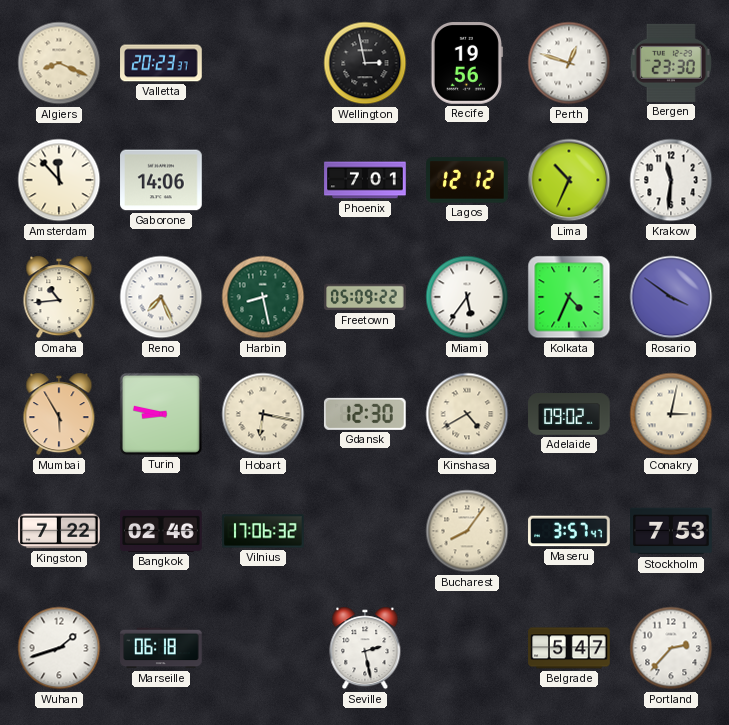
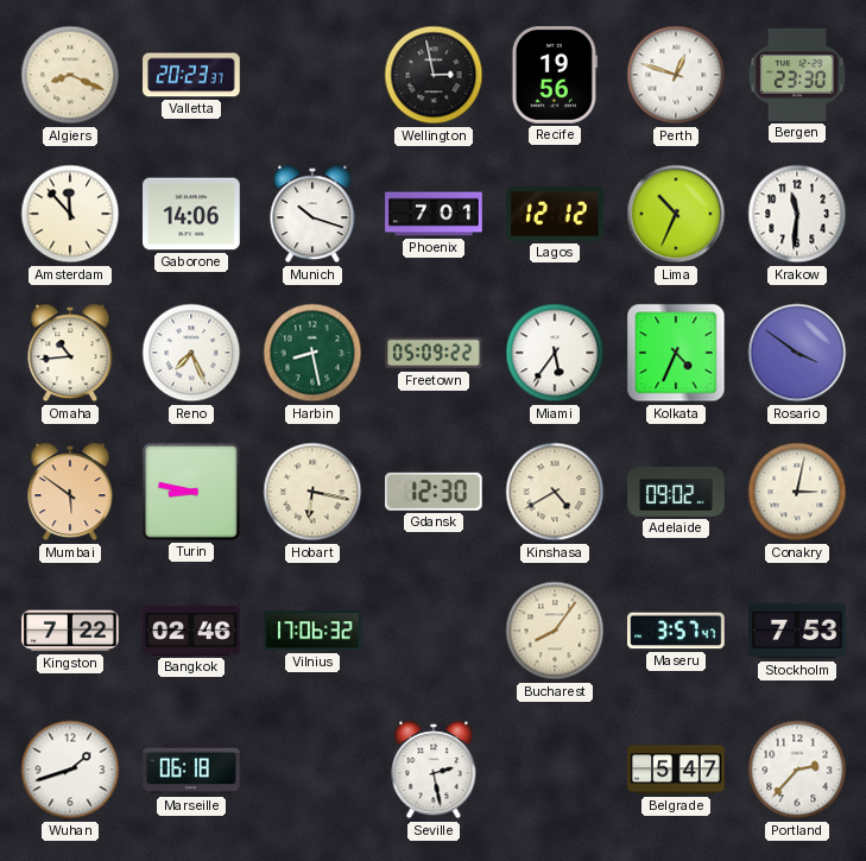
Munich: none -> 10:18
Mumbai: 5:55 -> 5:51
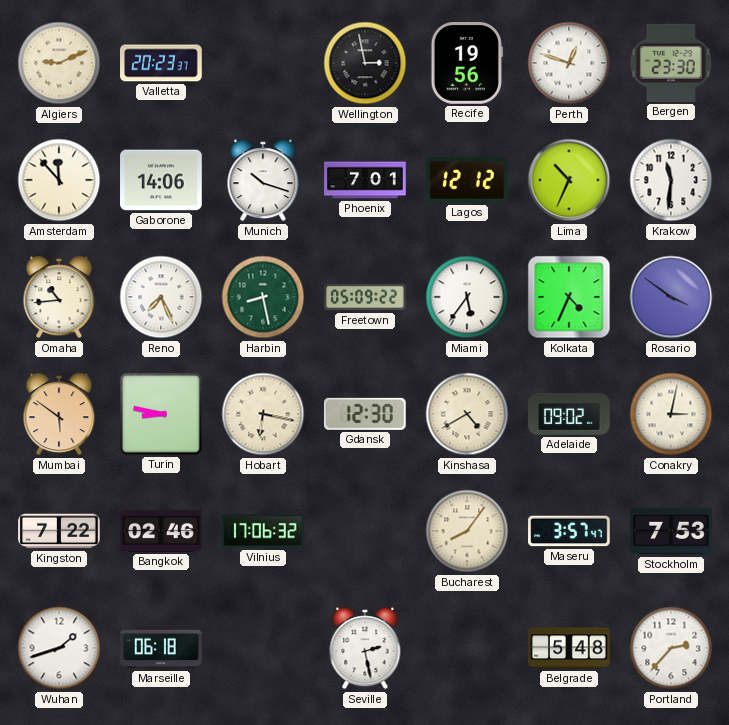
Algiers: 8:19 -> 9:11
Belgrade: 5:47 -> 5:48
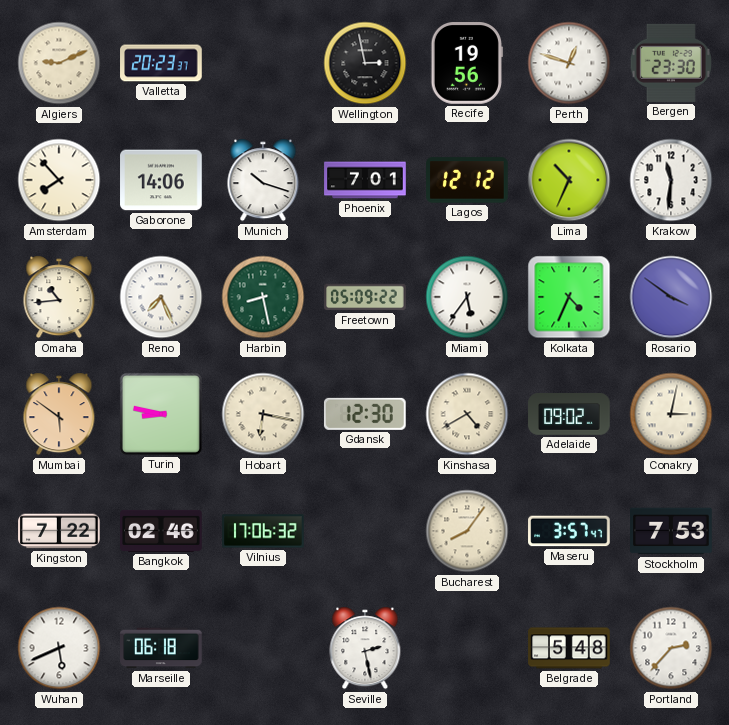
Amsterdam: 11:53 -> 7:53
Wuhan: 1:42 -> 5:41
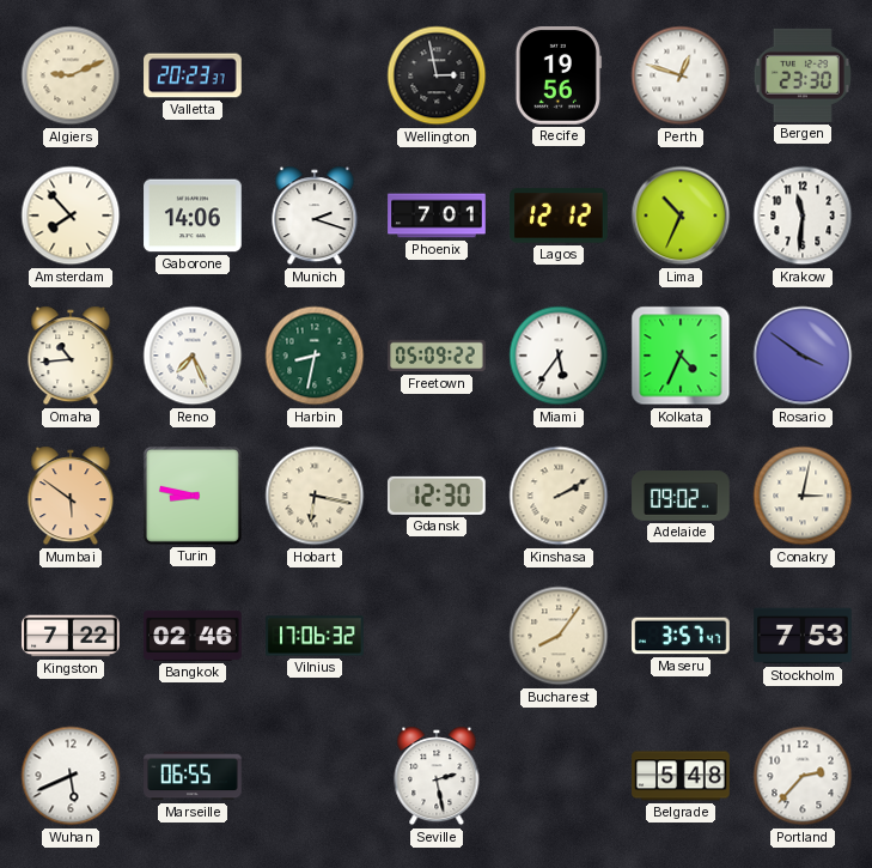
Munich: 10:18 -> 2:18
Harbin: 8:28 -> 8:32
Kinshasa: 4:40 -> 2:10
Marseille: 06:18 -> 06:55
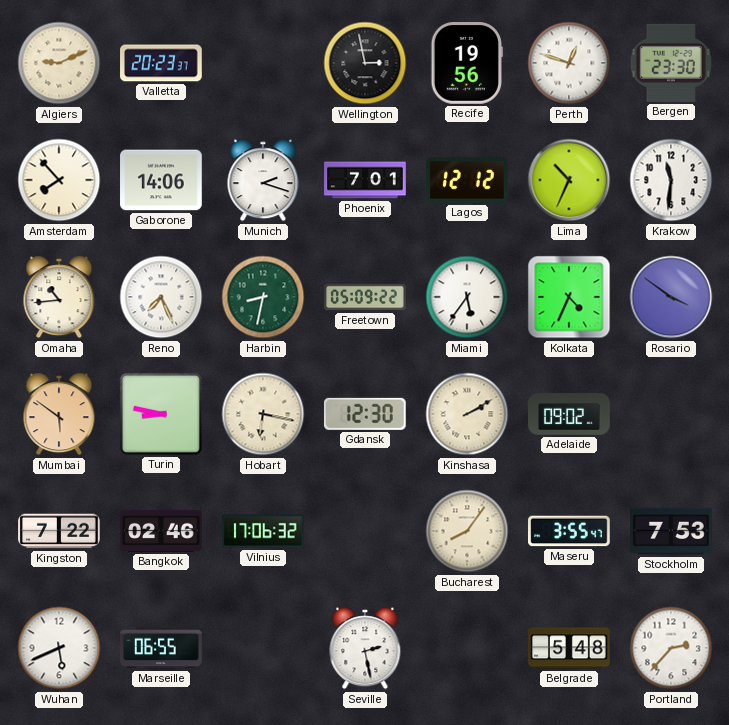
Conakry: 3:02 -> none
Maseru: 3:57 -> 3:55
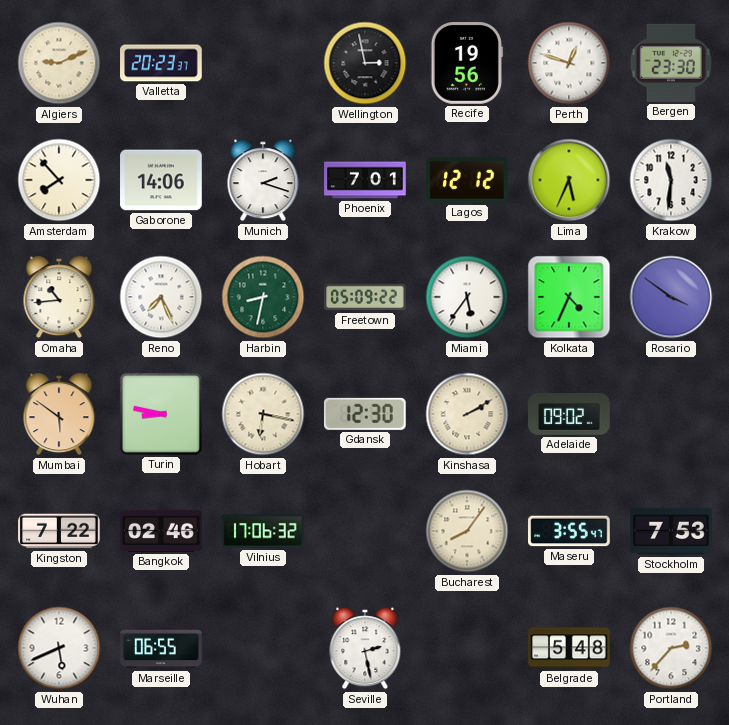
Lima: 10:34 -> 5:34
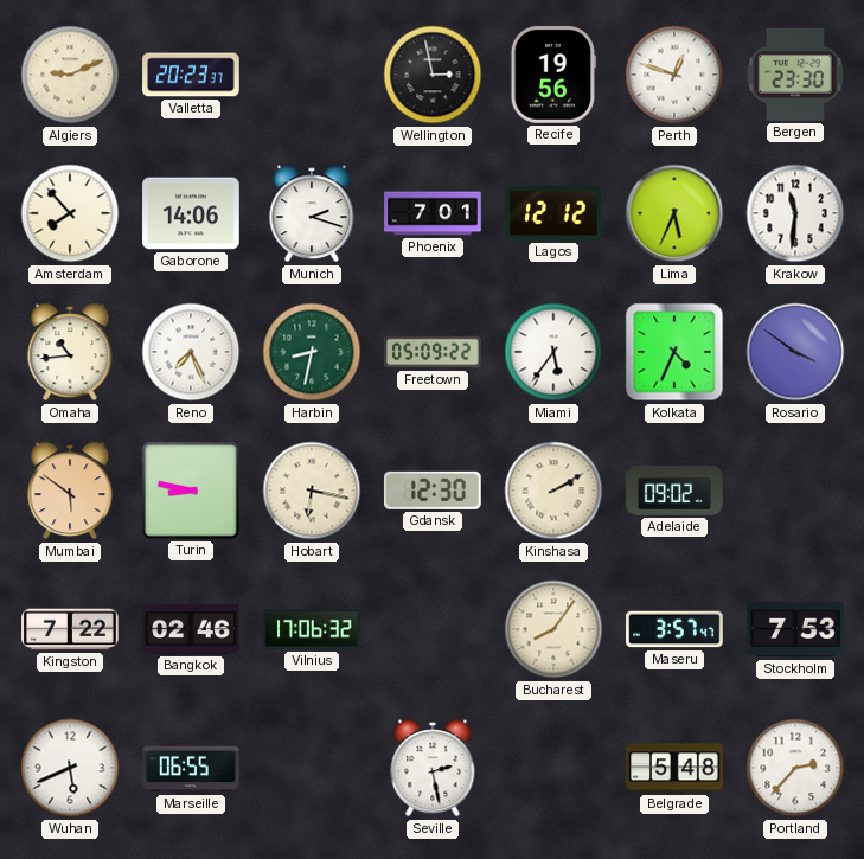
Maseru: 3:55 -> 3:57
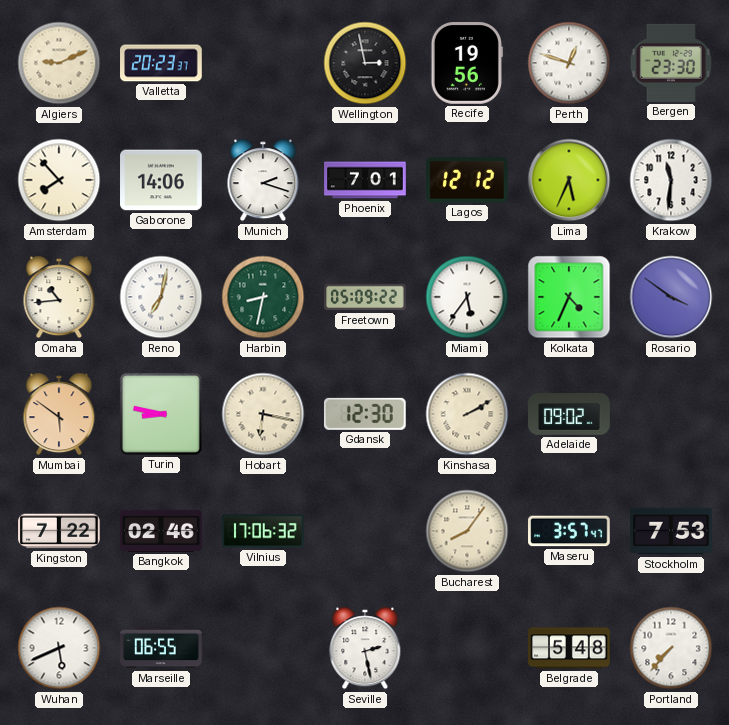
Reno: 7:26 -> 7:02
Portland: 2:37 -> 7:37
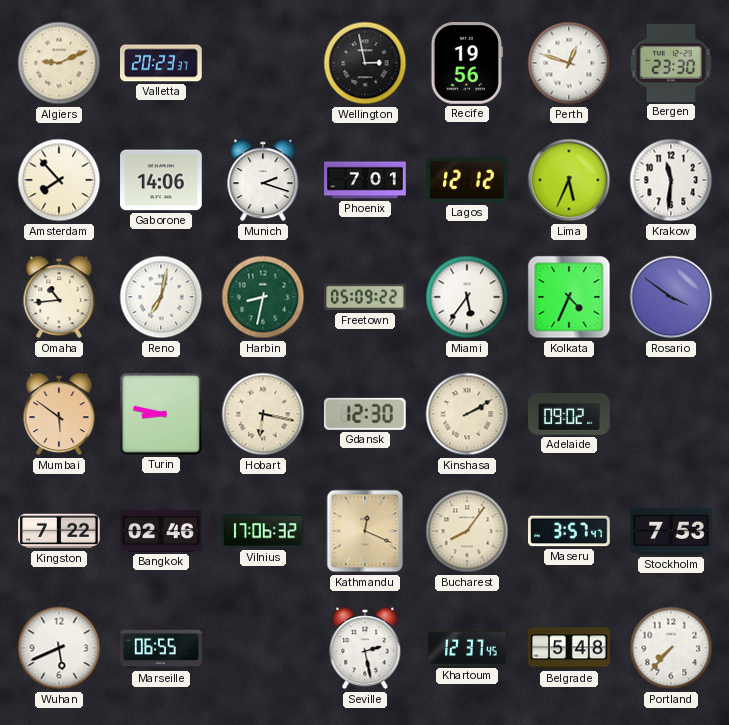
Kathmandu: none -> 12:19
Khartoum: none -> 12:37
